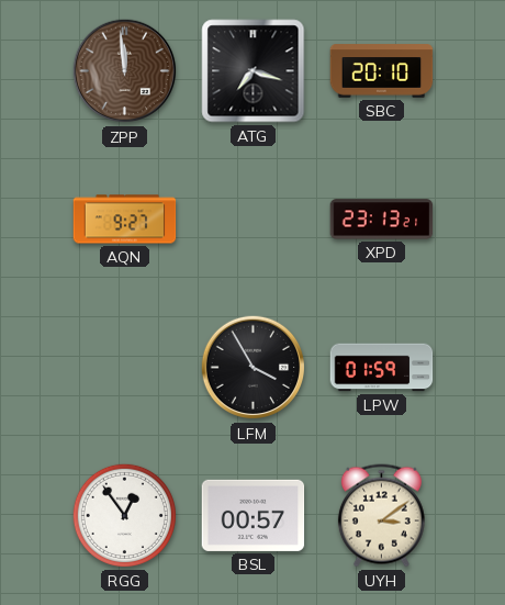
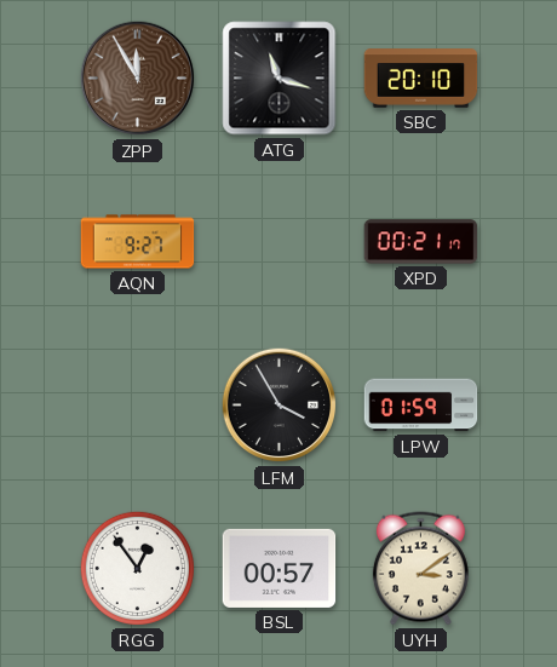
ZPP: 11:59 -> 11:55
ATG: 7:18 -> 11:18
XPD: 23:13 -> 00:21
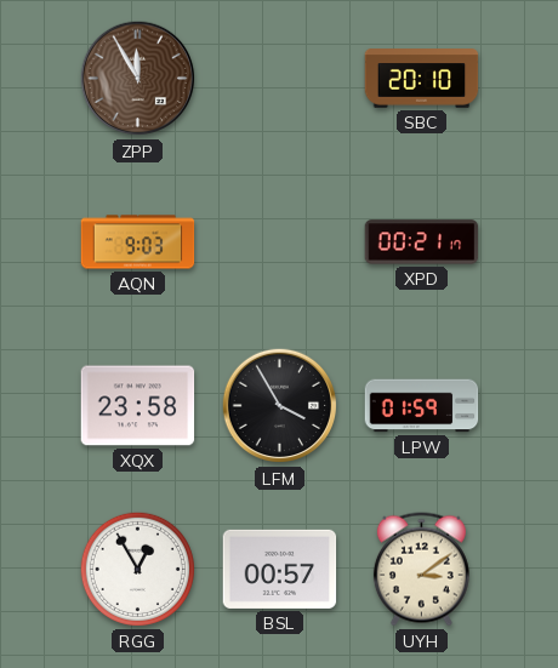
ATG: 11:18 -> none
AQN: 9:27 -> 9:03
XQX: none -> 23:58
RGG: 12:54 -> 12:55
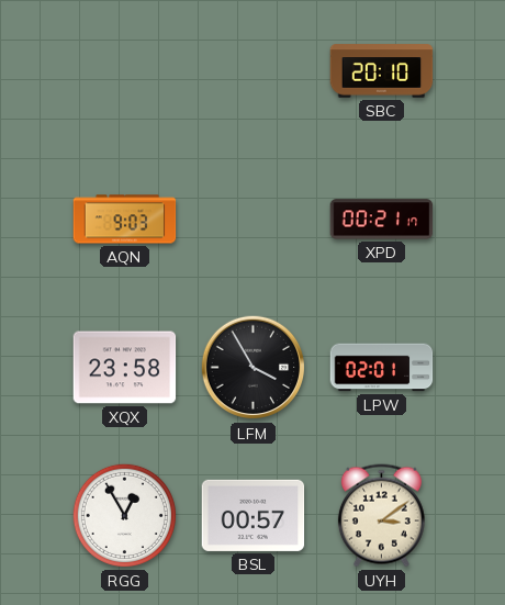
ZPP: 11:55 -> none
LPW: 01:59 -> 02:01
